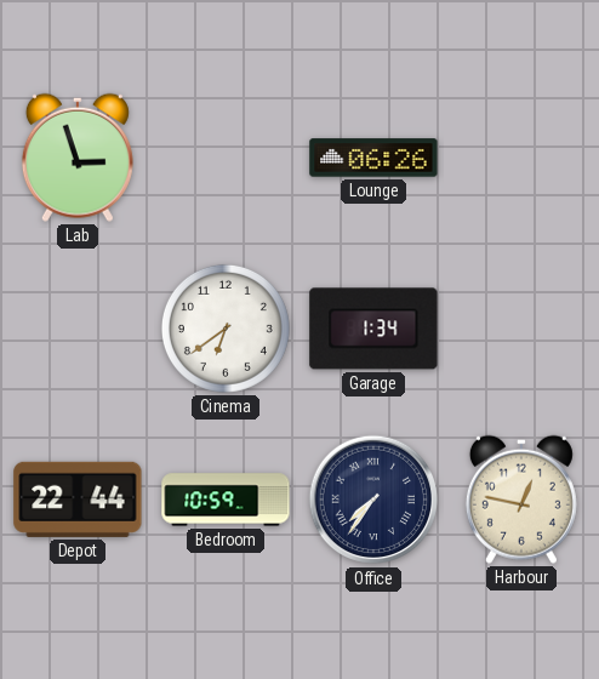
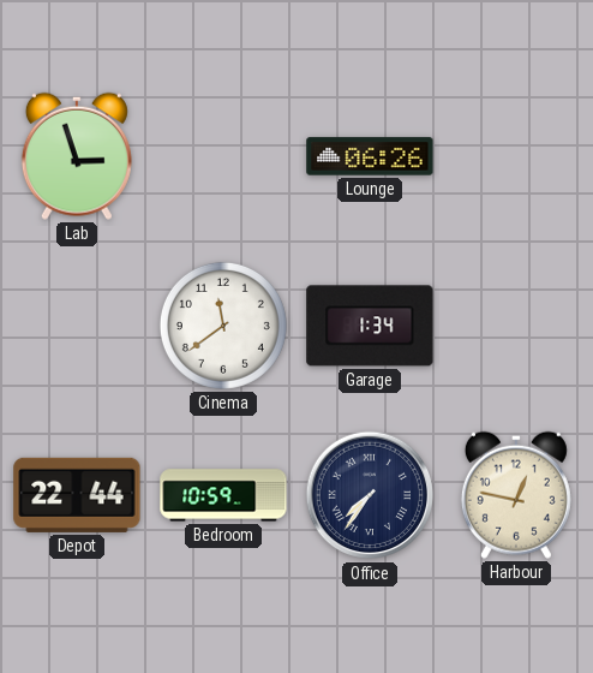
Cinema: 6:39 -> 11:39
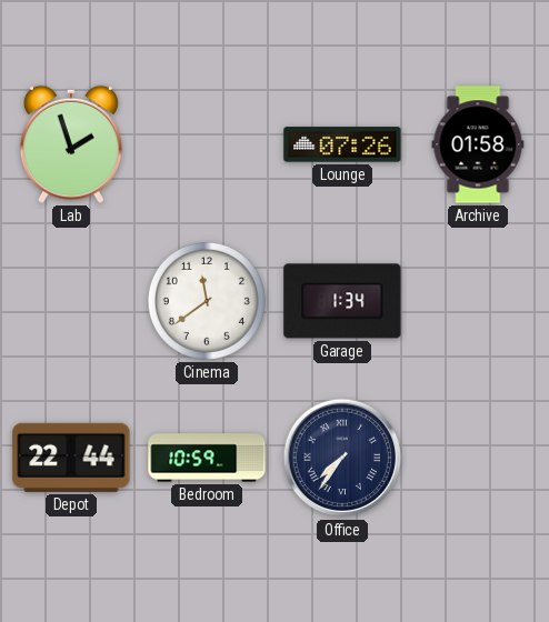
Lab: 2:57 -> 1:57
Lounge: 06:26 -> 07:26
Archive: none -> 01:58
Harbour: 12:47 -> none
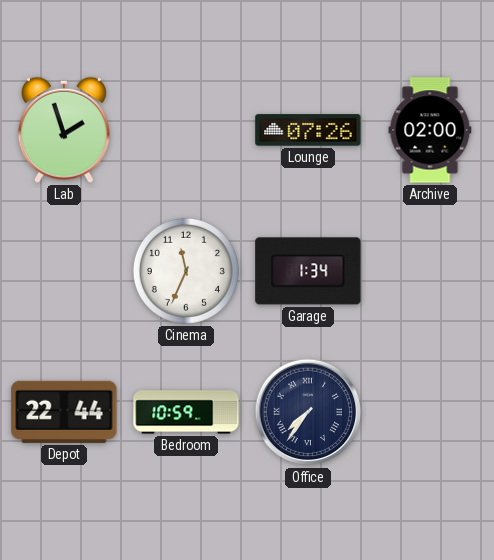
Archive: 01:58 -> 02:00
Cinema: 11:39 -> 11:34
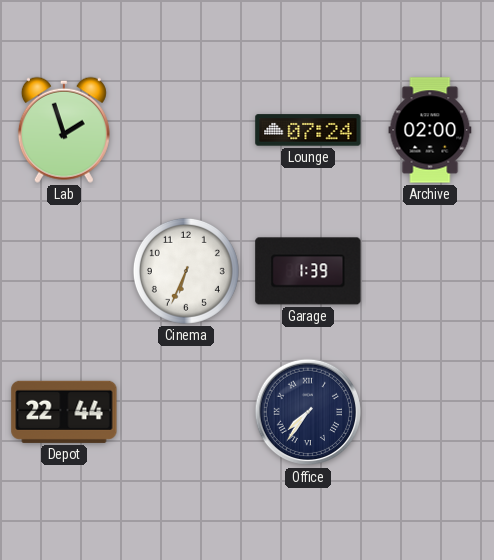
Lounge: 07:26 -> 07:24
Cinema: 11:34 -> 6:34
Garage: 1:34 -> 1:39
Bedroom: 10:59 -> none
